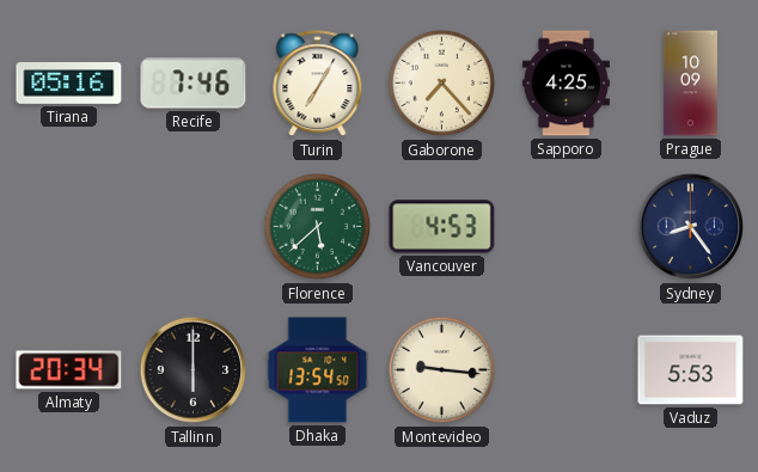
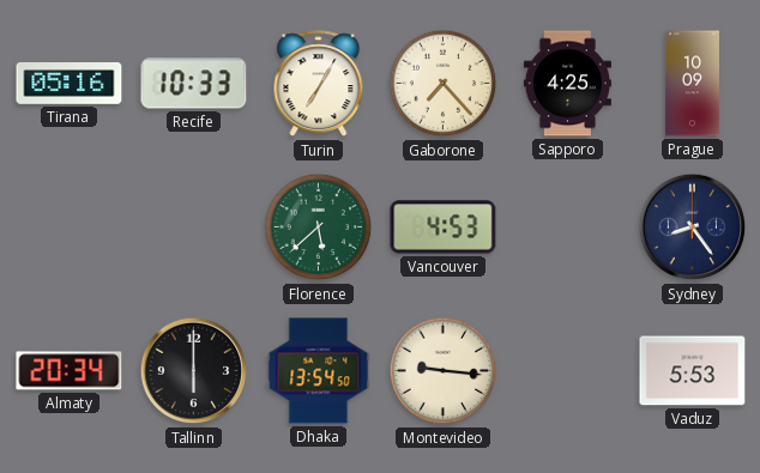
Recife: 7:46 -> 10:33
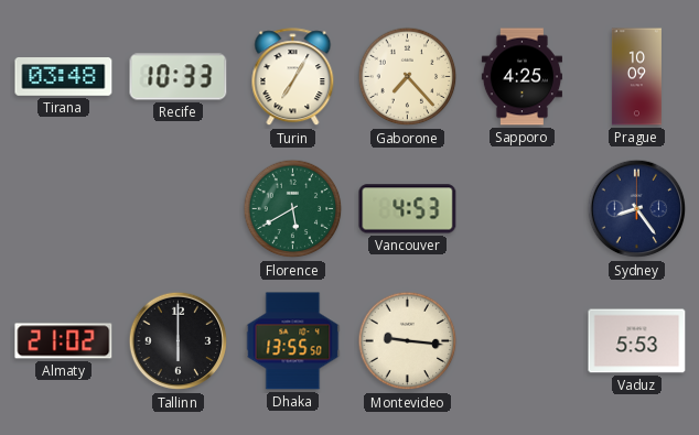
Tirana: 05:16 -> 03:48
Florence: 5:38 -> 5:40
Almaty: 20:34 -> 21:02
Dhaka: 13:54 -> 13:55
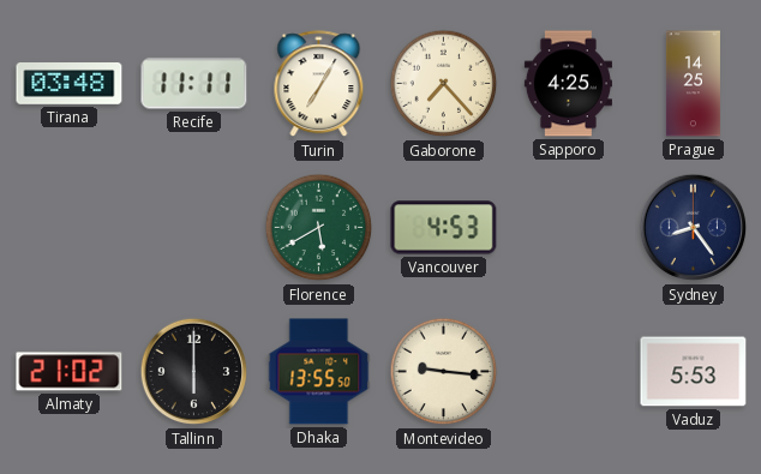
Recife: 10:33 -> 11:11
Prague: 10:09 -> 14:25
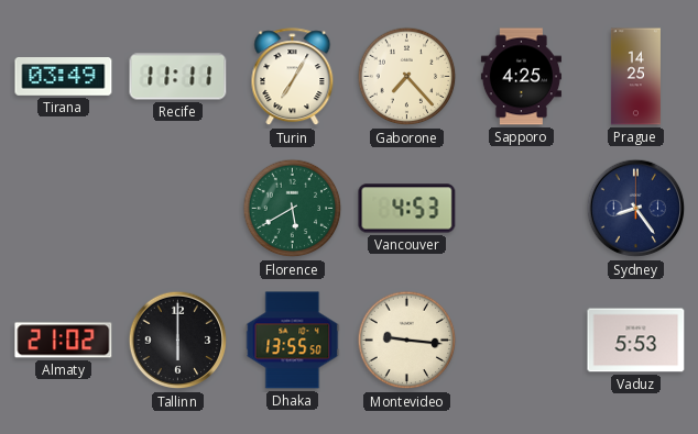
Tirana: 03:48 -> 03:49
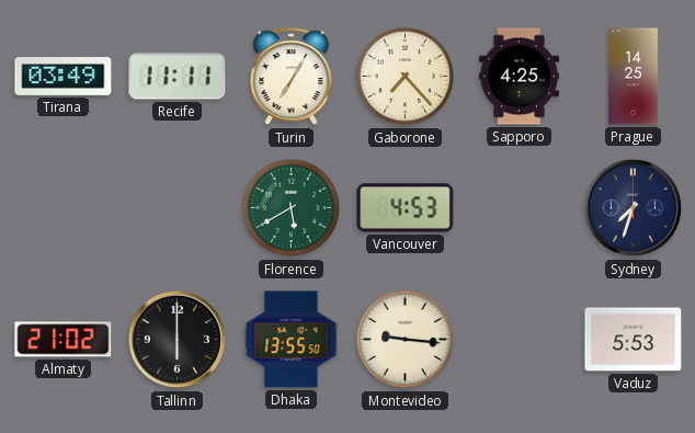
Sydney: 8:24 -> 7:33
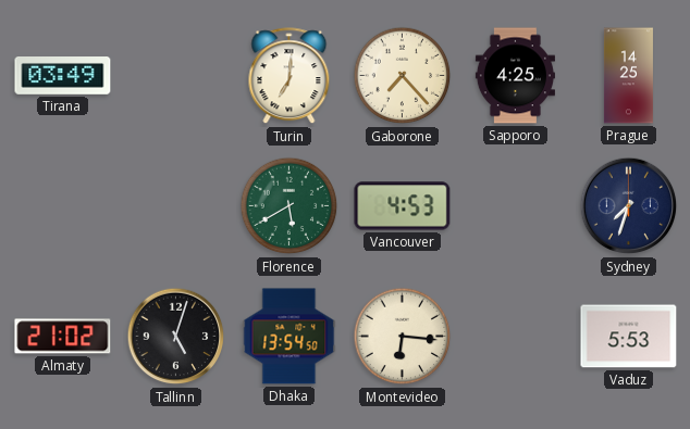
Recife: 11:11 -> none
Turin: 7:05 -> 7:01
Tallinn: 6:00 -> 5:03
Dhaka: 13:55 -> 13:54
Montevideo: 9:16 -> 6:16
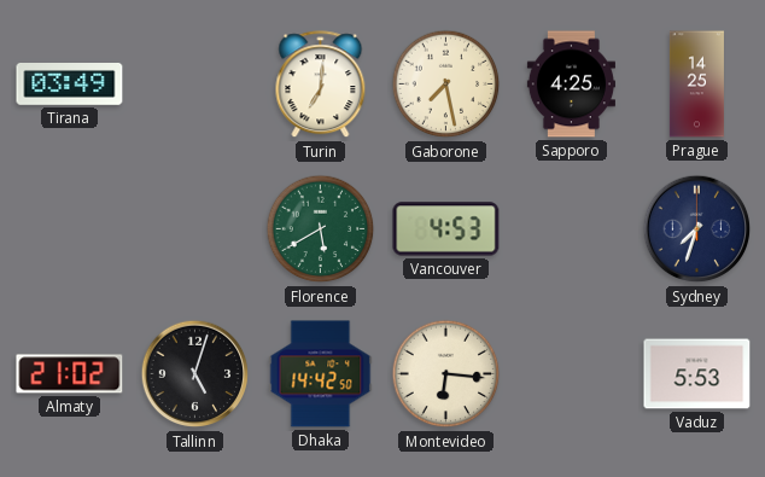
Gaborone: 7:23 -> 7:28
Dhaka: 13:54 -> 14:42
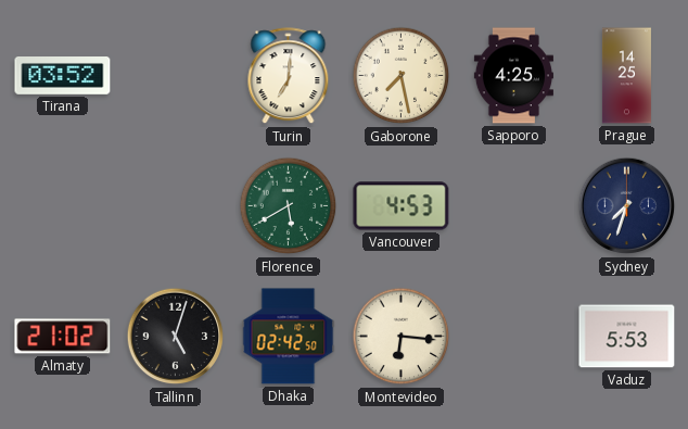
Tirana: 03:49 -> 03:52
Dhaka: 14:42 -> 02:42
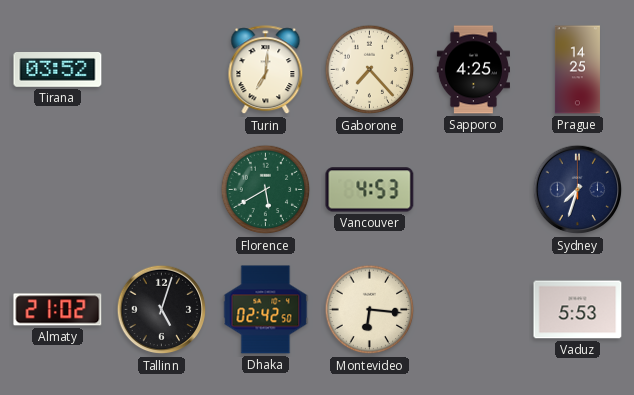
Gaborone: 7:28 -> 7:23
